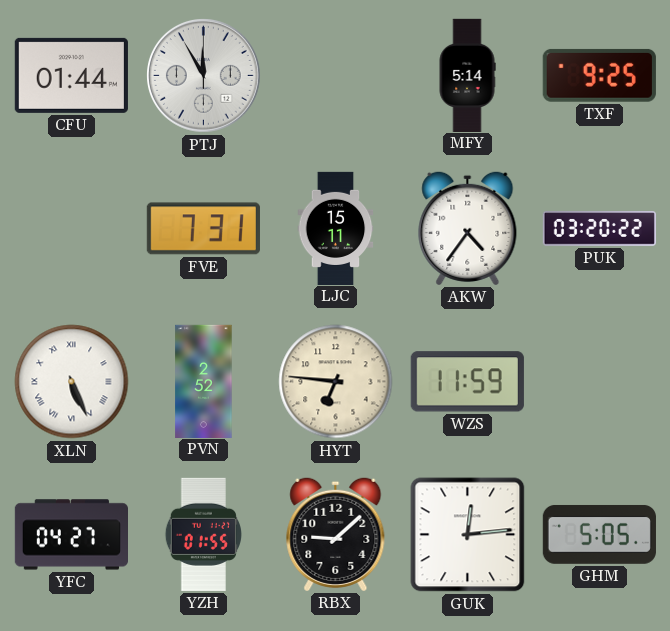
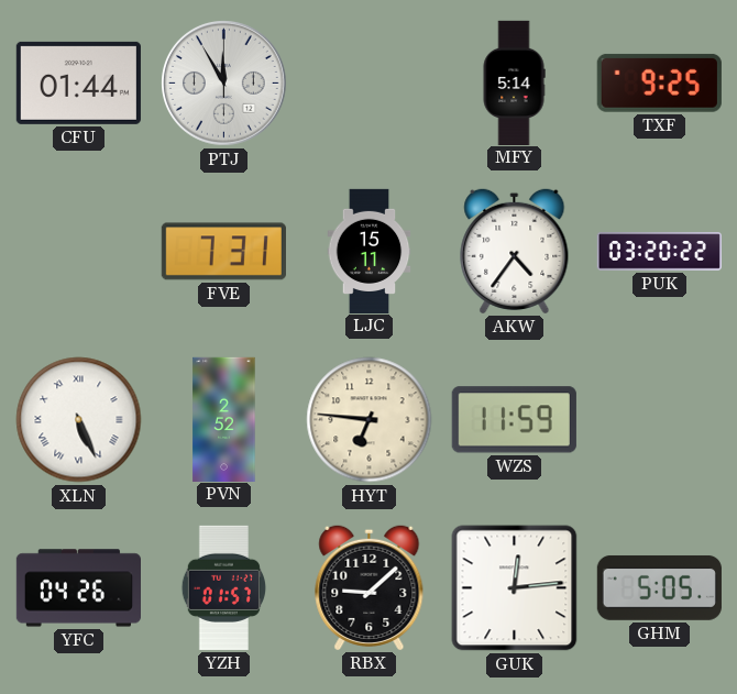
YFC: 04:27 -> 04:26
YZH: 01:55 -> 01:57
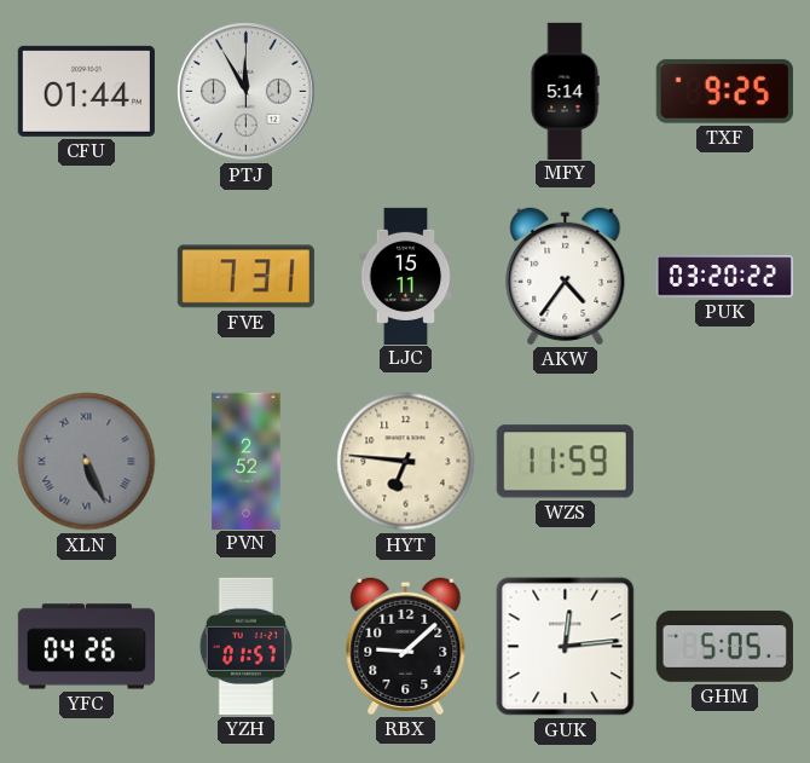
XLN dial: white -> grey
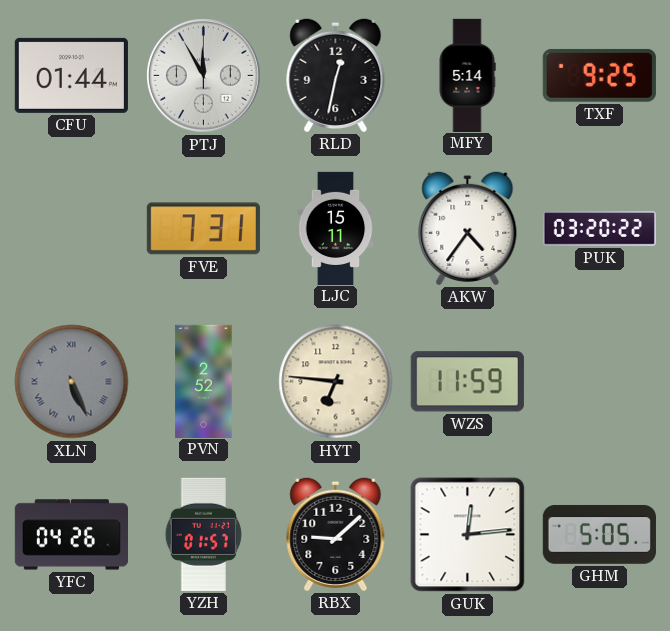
RLD: none -> 12:32
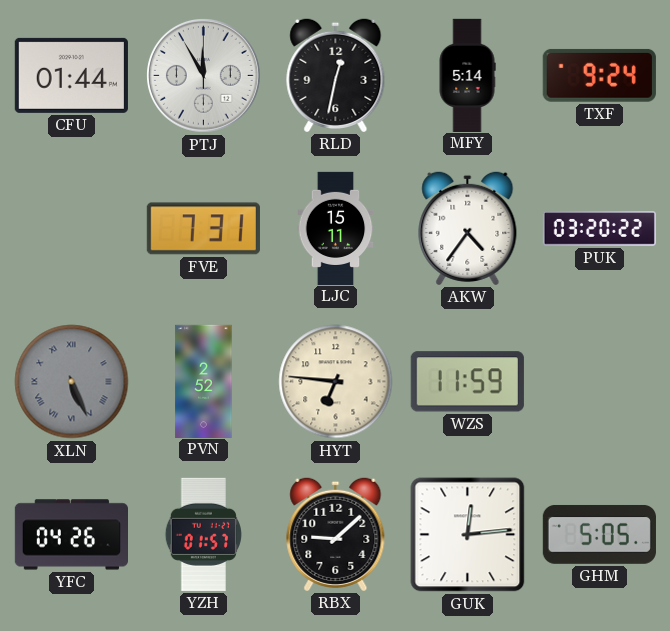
TXF: 9:25 -> 9:24
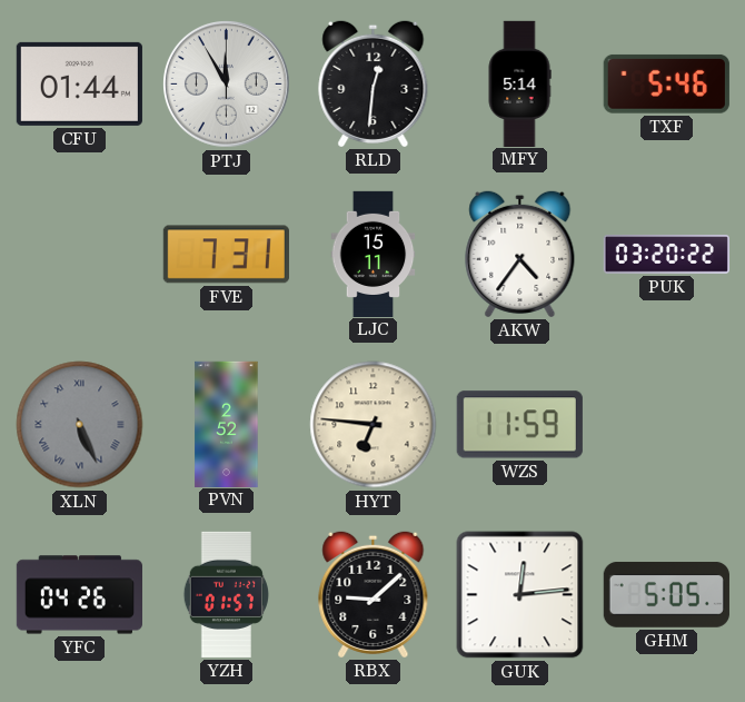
RLD: 12:32 -> 12:31
TXF: 9:24 -> 5:46
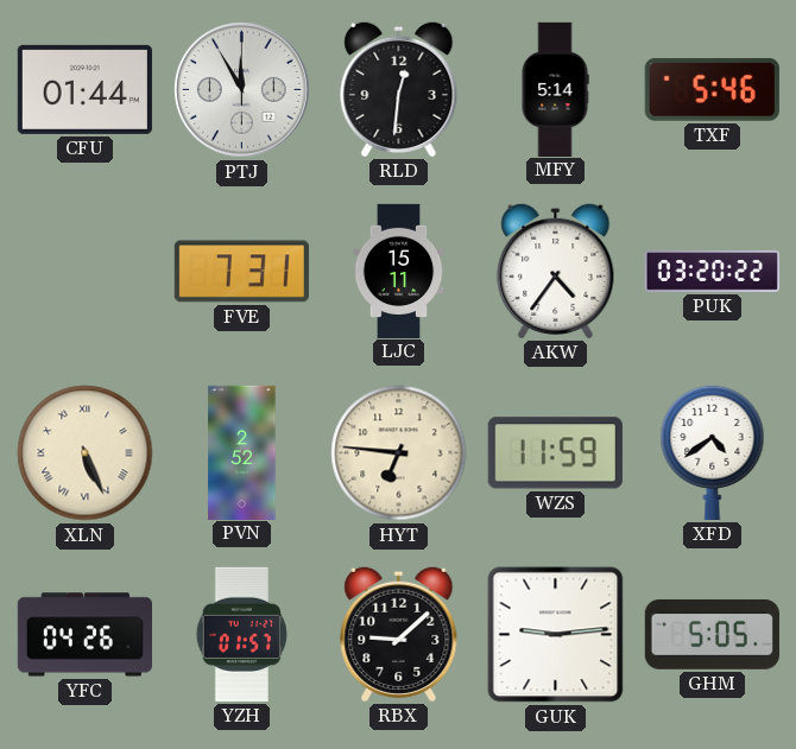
XLN dial: grey -> cream
XFD: none -> 4:39
GUK: 12:14 -> 9:14
